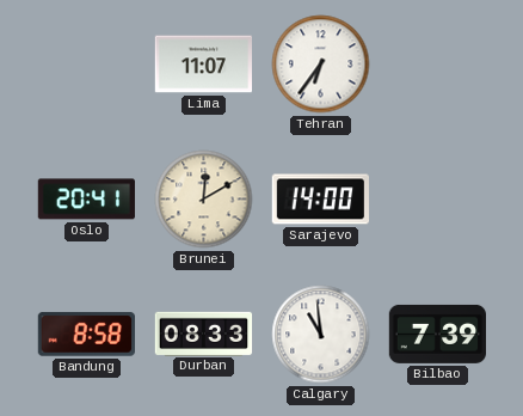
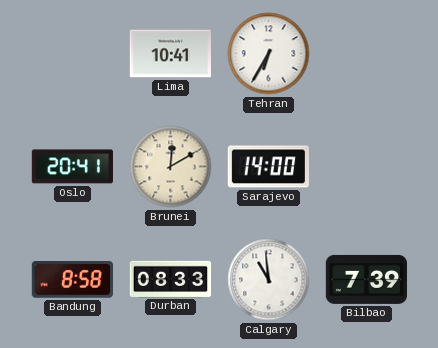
Lima: 11:07 -> 10:41
Tehran: 6:36 -> 6:35
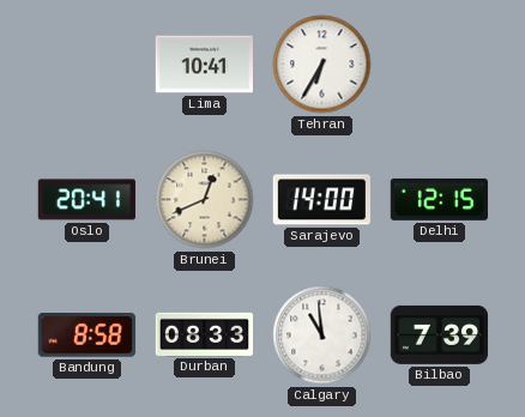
Brunei: 12:10 -> 12:41
Delhi: none -> 12:15
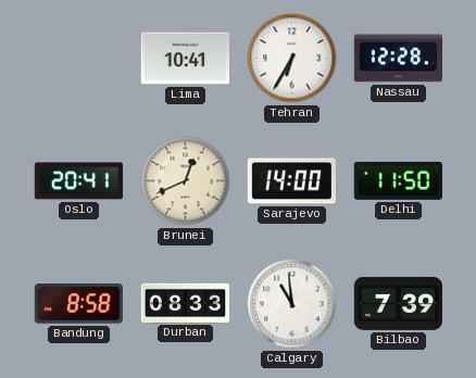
Nassau: none -> 12:28
Delhi: 12:15 -> 11:50
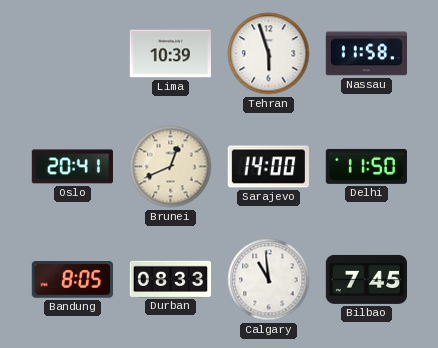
Lima: 10:41 -> 10:39
Tehran: 6:35 -> 5:57
Nassau: 12:28 -> 11:58
Bandung: 8:58 -> 8:05
Bilbao: 7:39 -> 7:45
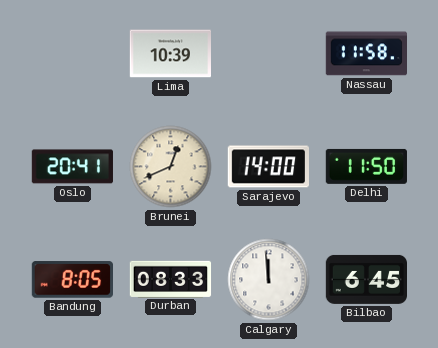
Tehran: 5:57 -> none
Calgary: 10:59 -> 11:59
Bilbao: 7:45 -> 6:45
